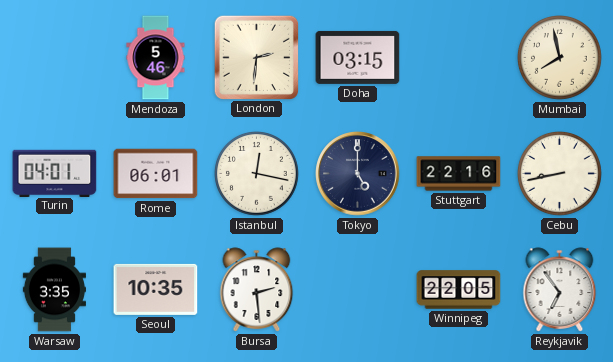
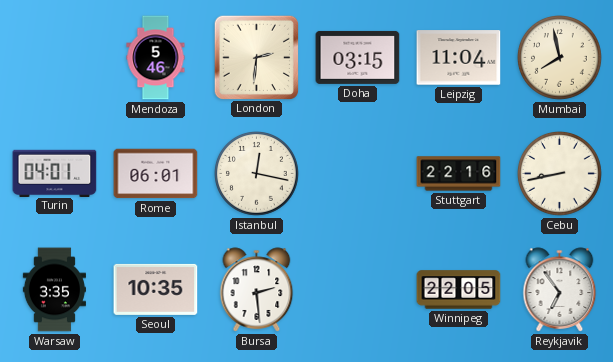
Leipzig: none -> 11:04
Tokyo: 5:00 -> none
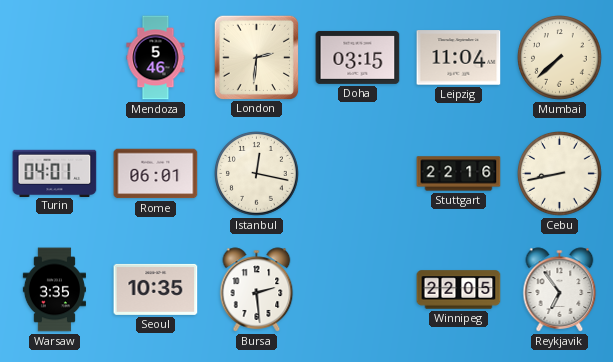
Mumbai: 7:58 -> 7:38
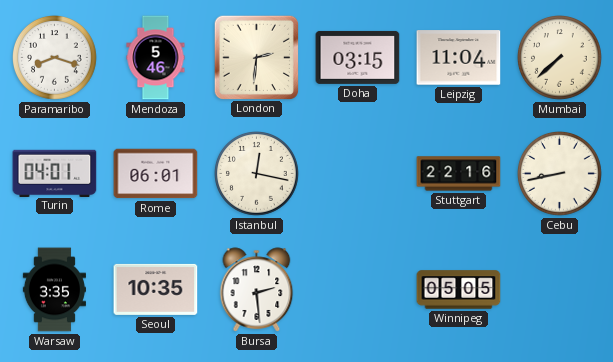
Paramaribo: none -> 8:18
Winnipeg: 22:05 -> 05:05
Reykjavik: 6:54 -> none
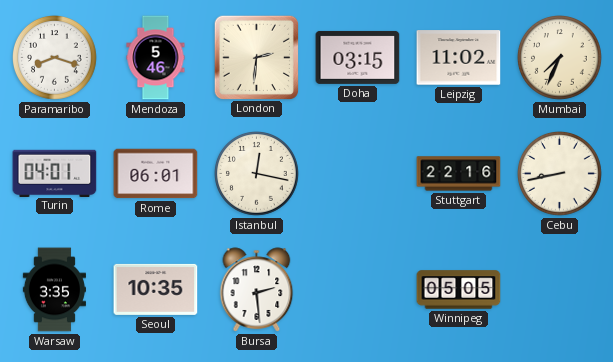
Leipzig: 11:04 -> 11:02
Mumbai: 7:38 -> 7:34
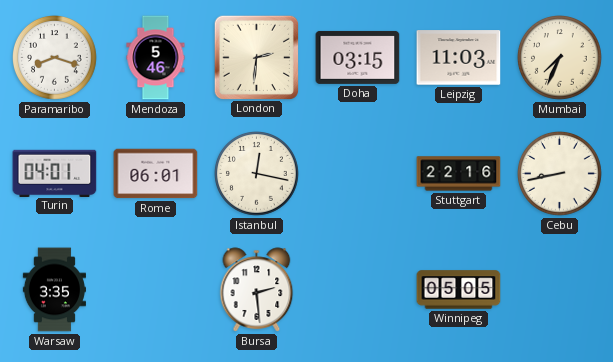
Leipzig: 11:02 -> 11:03
Seoul: 10:35 -> none
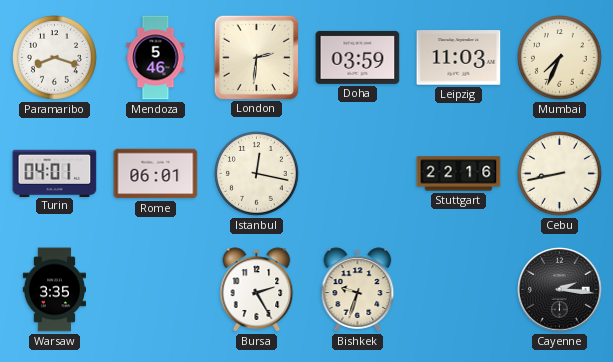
Doha: 03:15 -> 03:59
Bursa: 2:29 -> 2:25
Bishkek: none -> 9:33
Winnipeg: 05:05 -> none
Cayenne: none -> 2:16
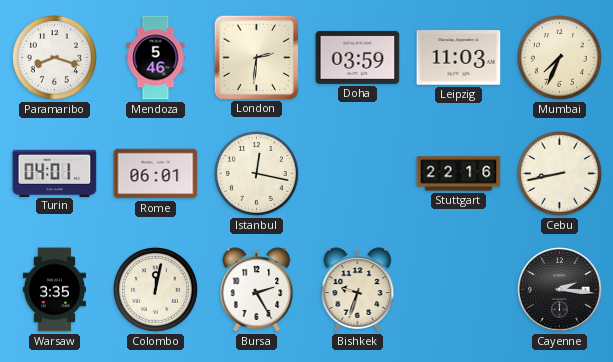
Colombo: none -> 12:02
